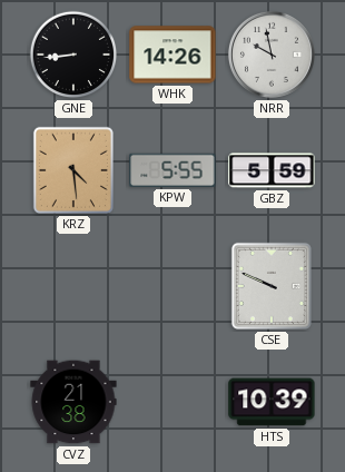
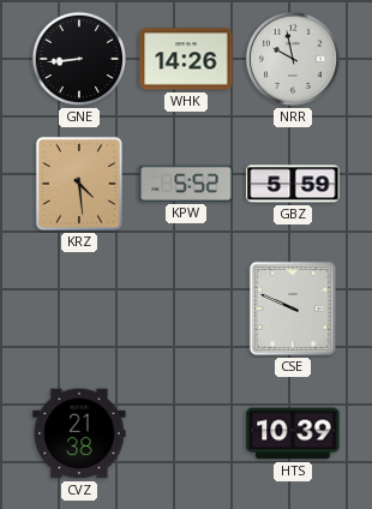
KPW: 5:55 -> 5:52
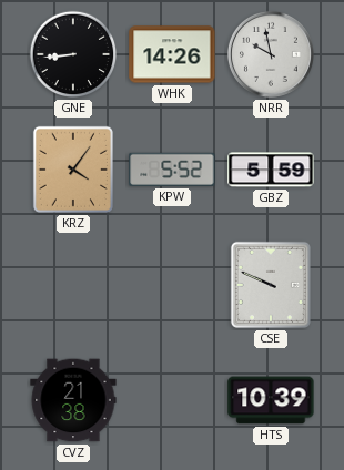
KRZ: 4:29 -> 4:06
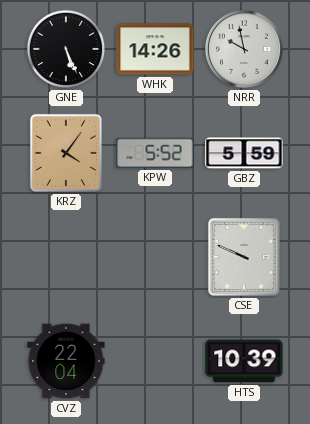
GNE: 8:44 -> 5:26
CVZ: 21:38 -> 22:04
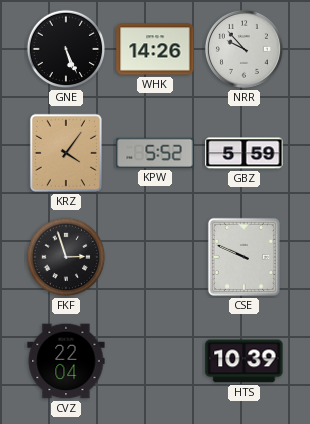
NRR: 9:58 -> 9:53
FKF: none -> 2:57
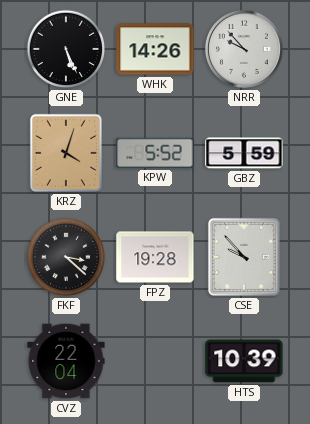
KRZ: 4:06 -> 4:03
FKF: 2:57 -> 3:22
FPZ: none -> 19:28
CSE: 9:49 -> 9:53
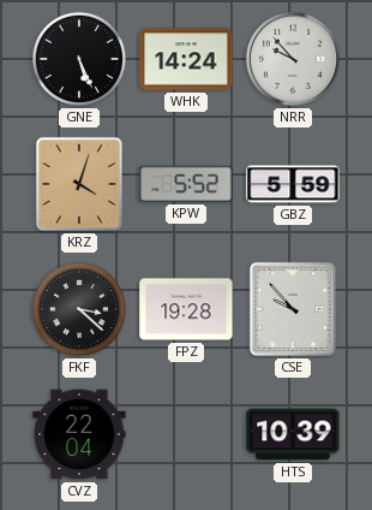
WHK: 14:26 -> 14:24
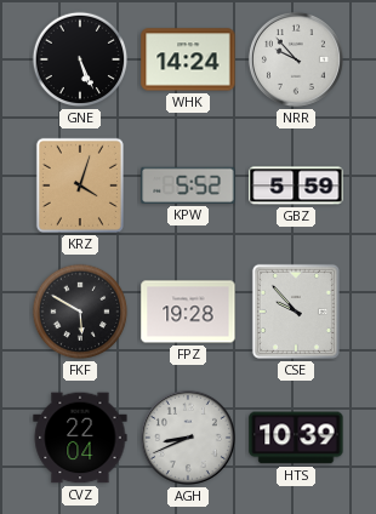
FKF: 3:22 -> 5:50
AGH: none -> 8:41
